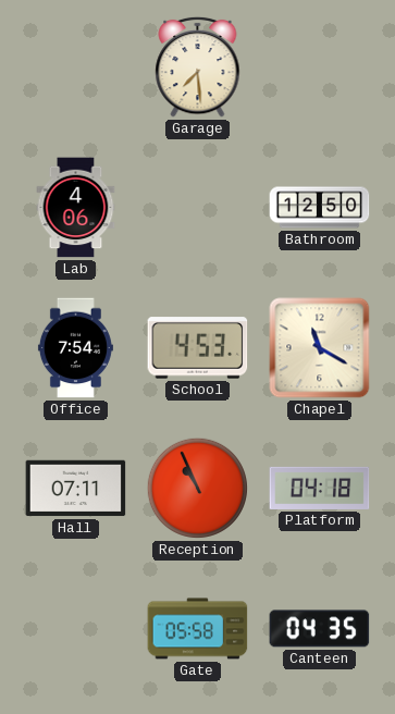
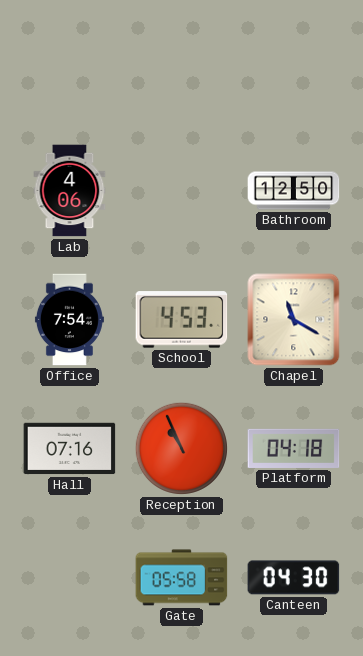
Garage: 7:29 -> none
Hall: 07:11 -> 07:16
Canteen: 04:35 -> 04:30
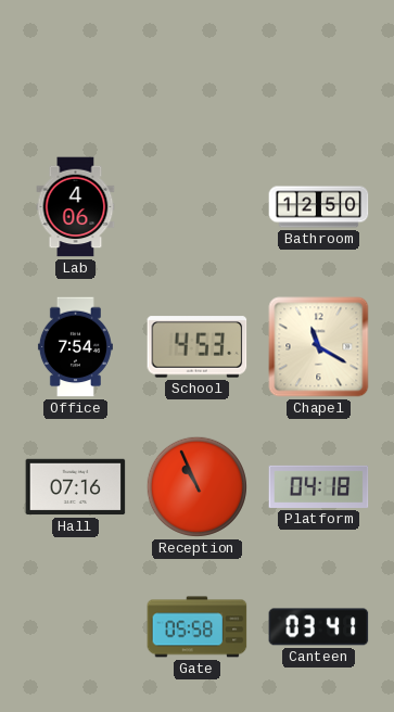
Canteen: 04:30 -> 03:41
